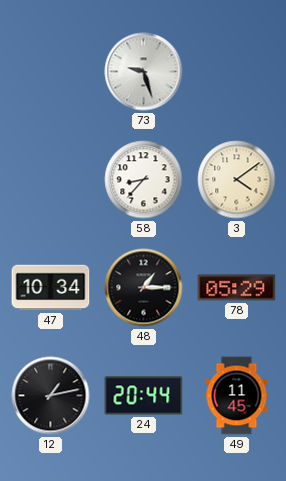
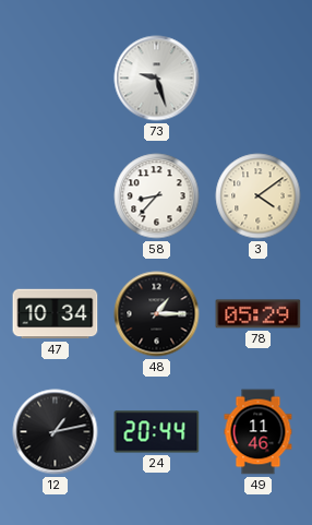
49: 11:45 -> 11:46
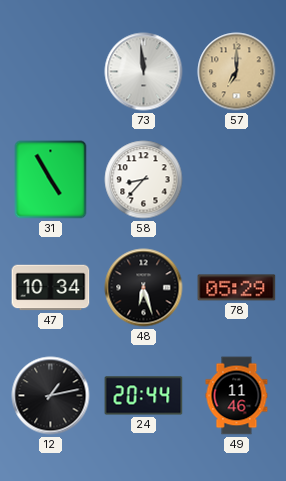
73: 9:27 -> 11:59
57: none -> 7:00
31: none -> 4:55
3: 4:09 -> none
48: 1:15 -> 6:27
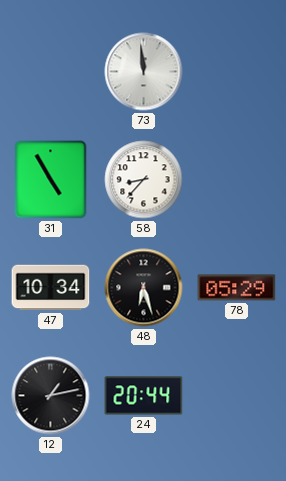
57: 7:00 -> none
49: 11:46 -> none
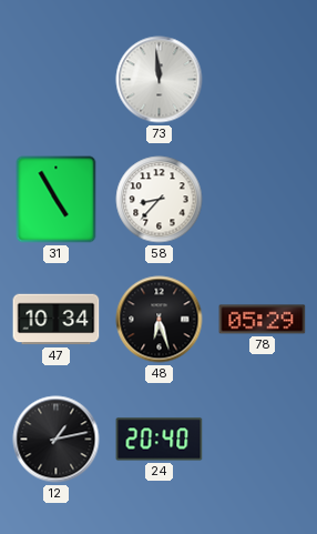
24: 20:44 -> 20:40
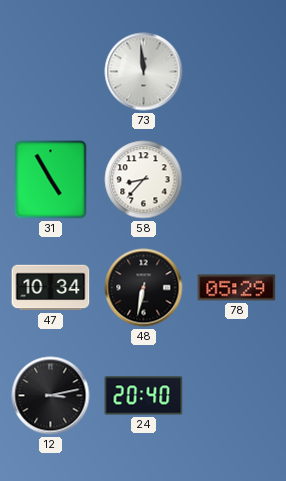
48: 6:27 -> 6:32
12: 1:13 -> 3:13
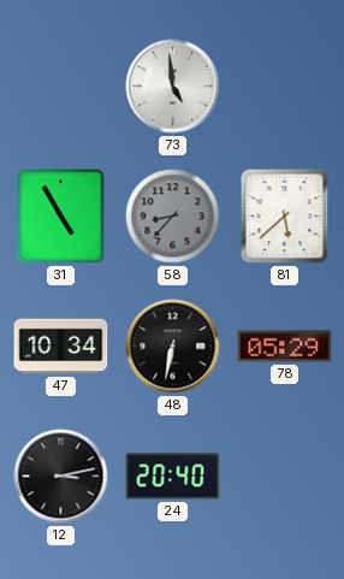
73: 11:59 -> 4:59
58 dial: white -> grey
81: none -> 5:38
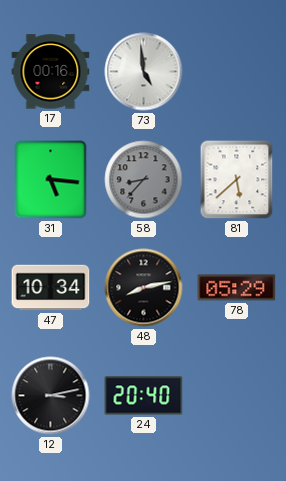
17: none -> 00:16
31: 4:55 -> 5:16
48: 6:32 -> 8:13
